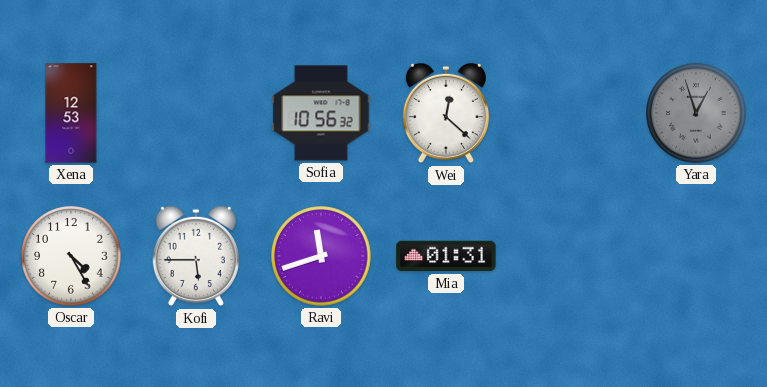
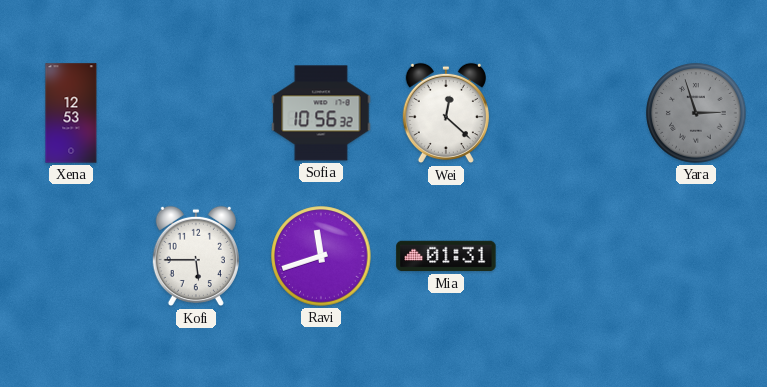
Yara: 12:57 -> 2:57
Oscar: 4:25 -> none
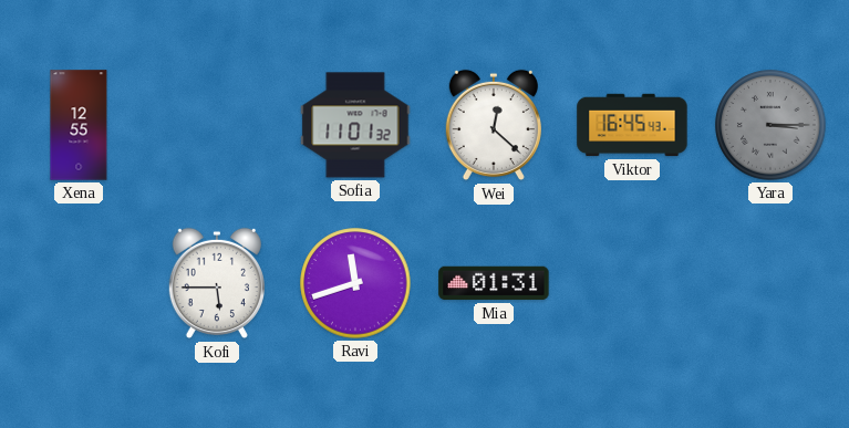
Xena: 12:53 -> 12:55
Sofia: 10:56 -> 11:01
Viktor: none -> 16:45
Yara: 2:57 -> 3:15
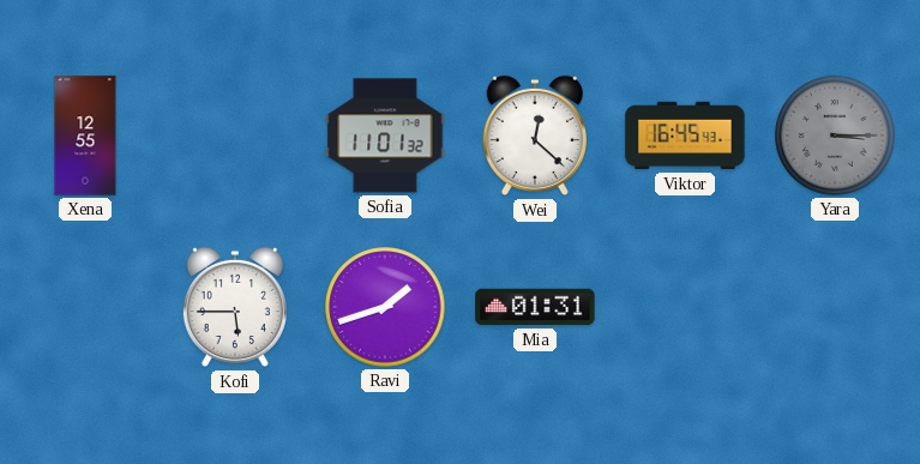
Ravi: 11:42 -> 1:42
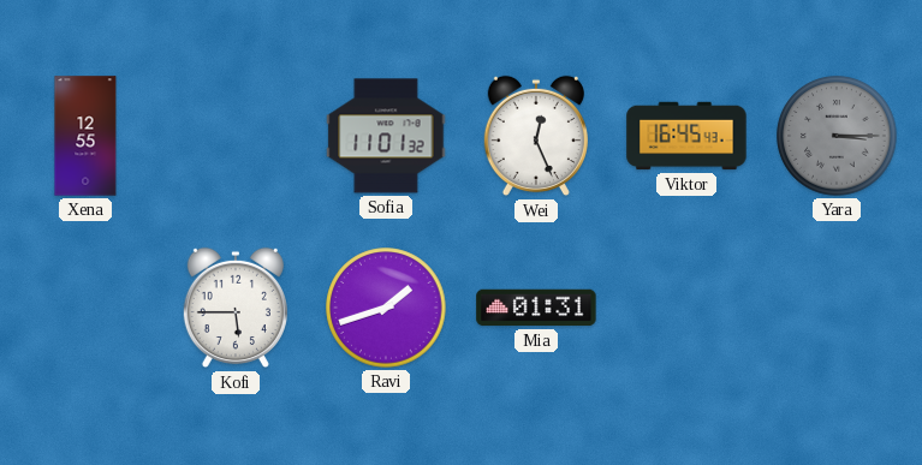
Wei: 12:22 -> 12:26
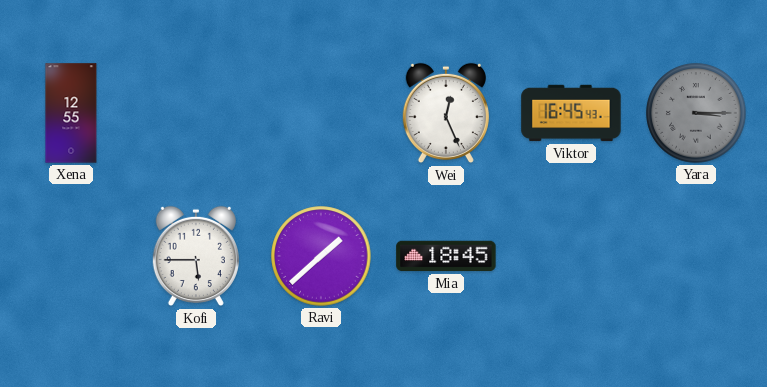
Sofia: 11:01 -> none
Ravi: 1:42 -> 1:38
Mia: 01:31 -> 18:45
